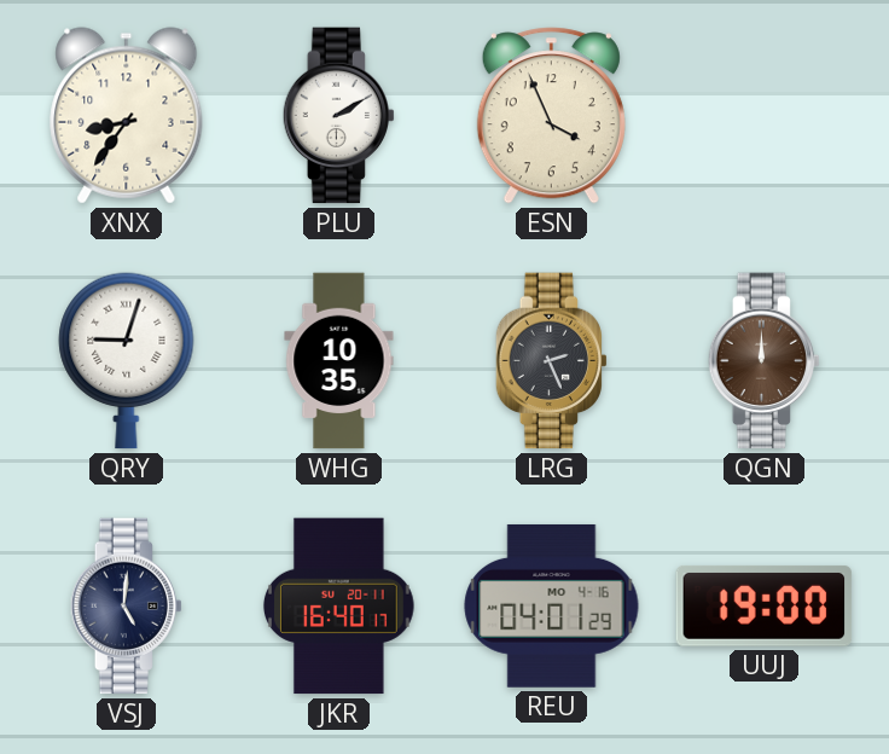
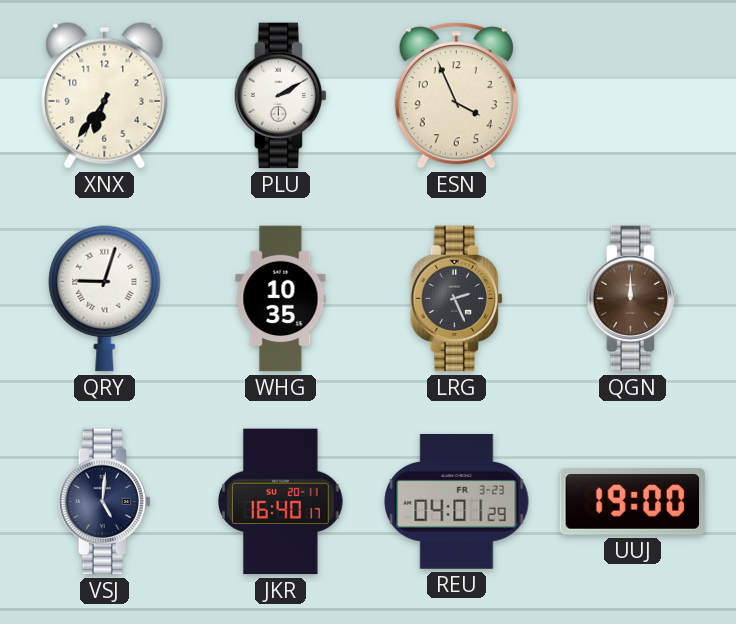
XNX: 8:36 -> 6:36
REU date: MO 4-16 -> FR 3-23
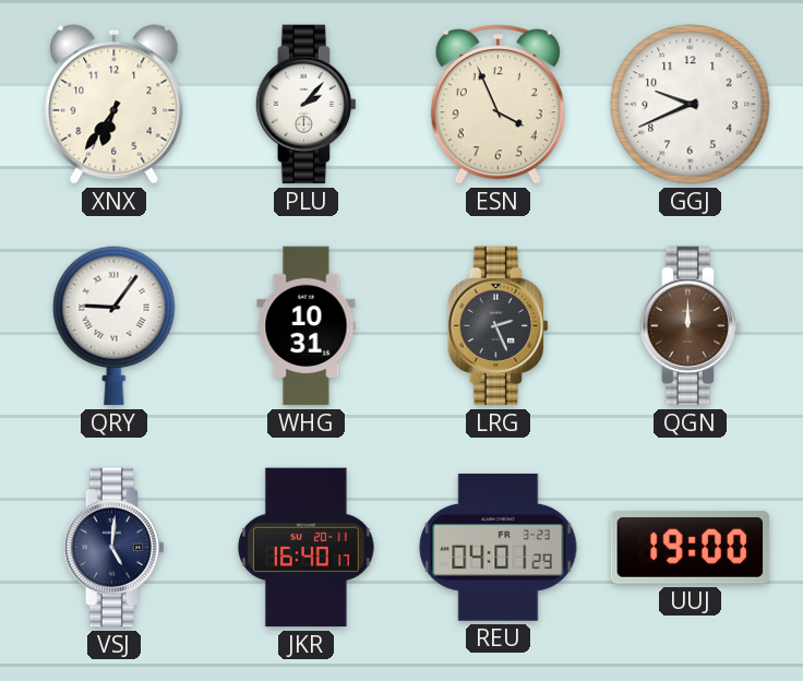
PLU: 2:10 -> 2:07
GGJ: none -> 9:41
QRY: 9:03 -> 9:06
WHG: 10:35 -> 10:31
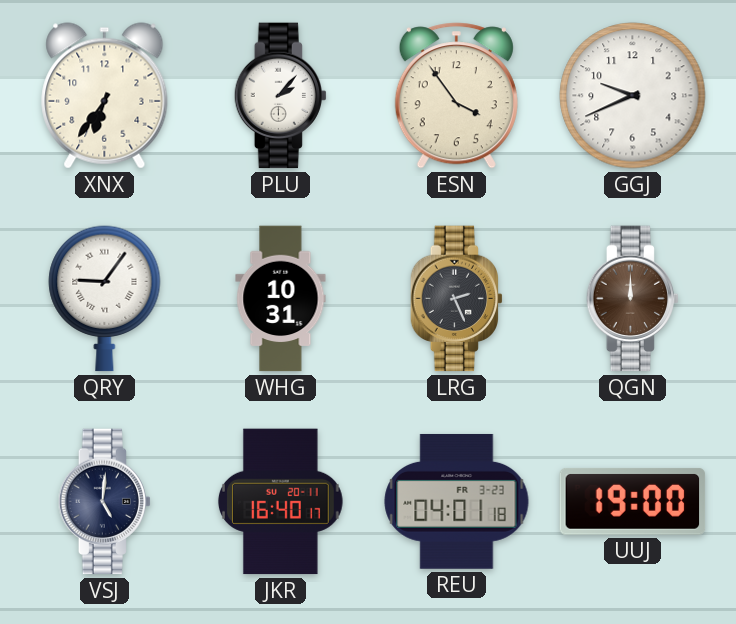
ESN: 3:56 -> 3:54
REU: 04:01:29 -> 04:01:18
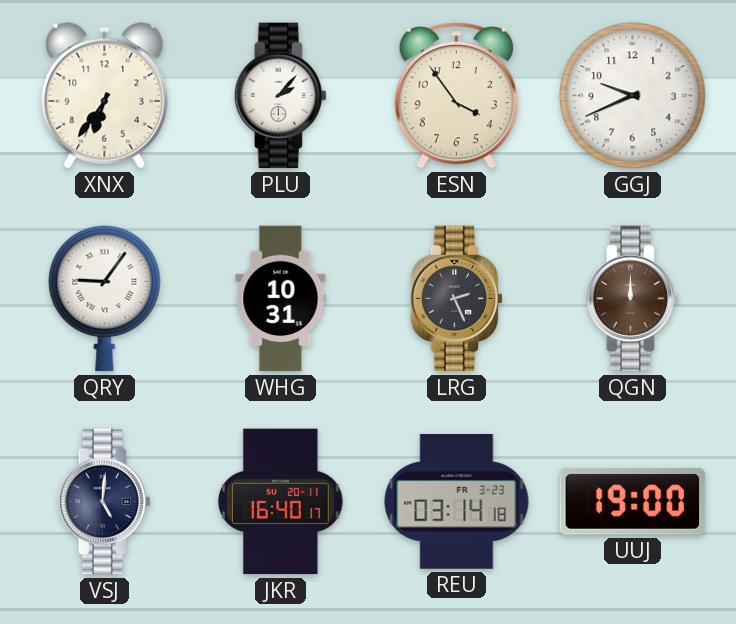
REU: 04:01 -> 03:14
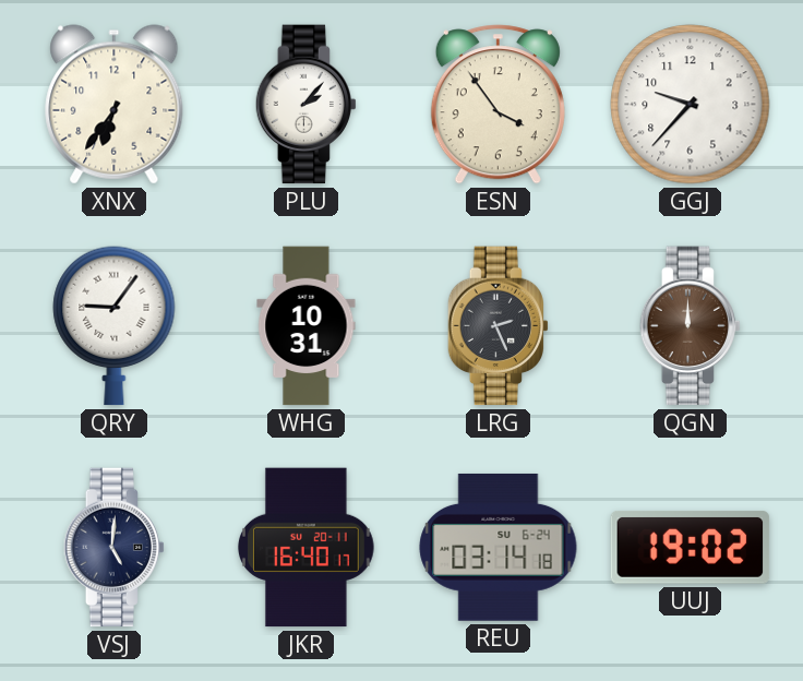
GGJ: 9:41 -> 9:37
REU date: FR 3-23 -> SU 6-24
UUJ: 19:00 -> 19:02
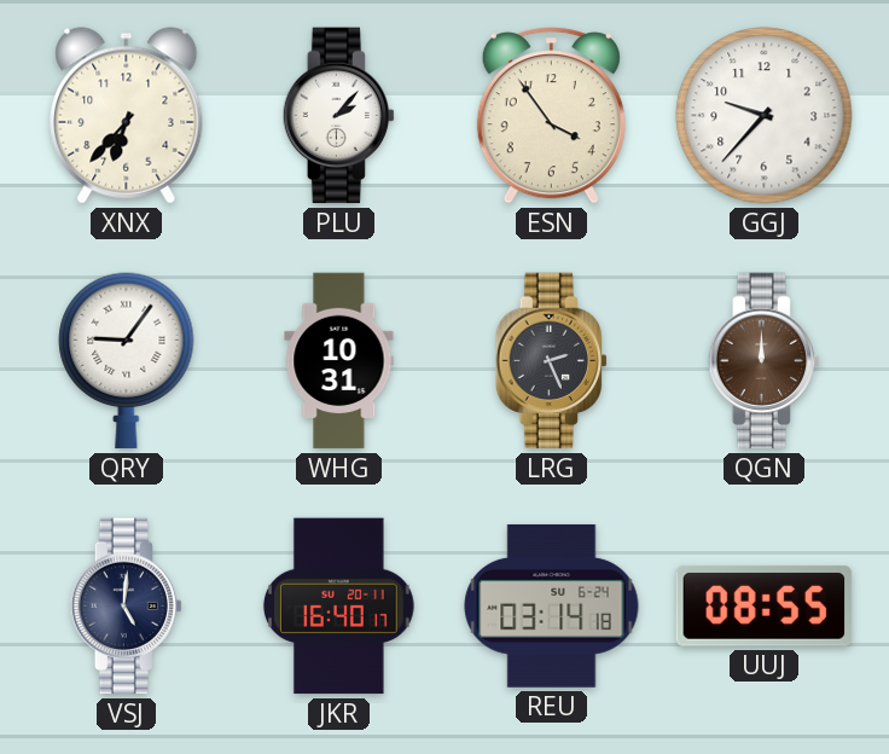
XNX: 6:36 -> 6:37
UUJ: 19:02 -> 08:55
